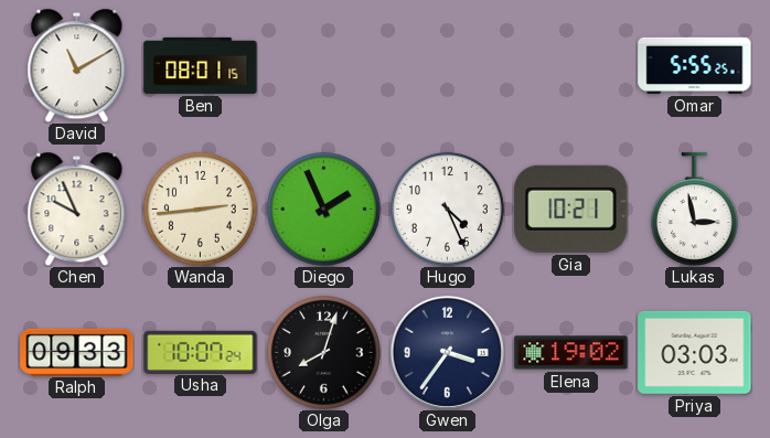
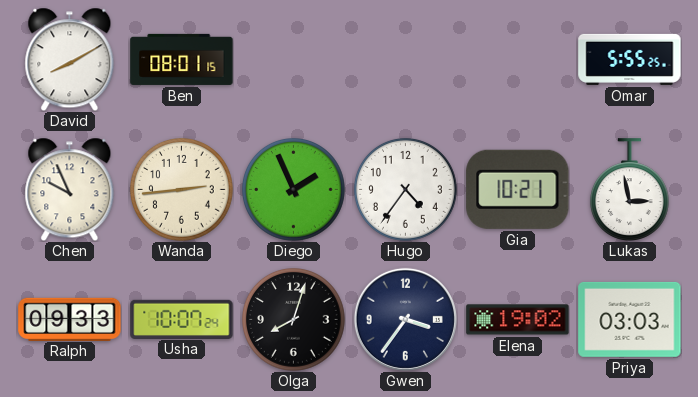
David: 11:10 -> 8:10
Hugo: 4:26 -> 4:36
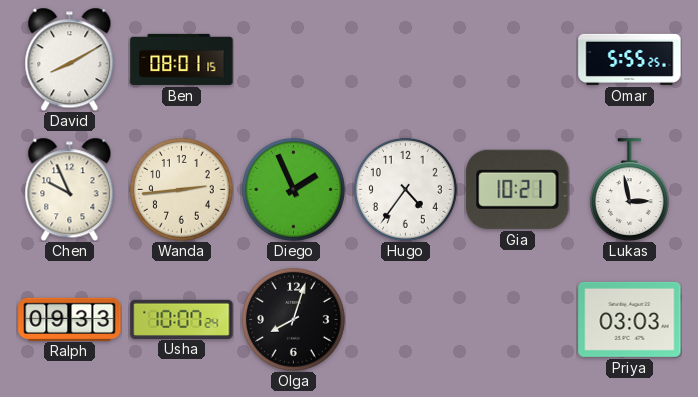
Gwen: 3:36 -> none
Elena: 19:02 -> none
